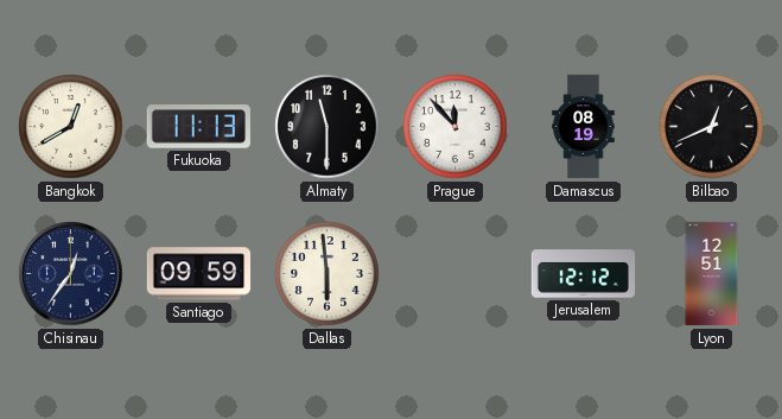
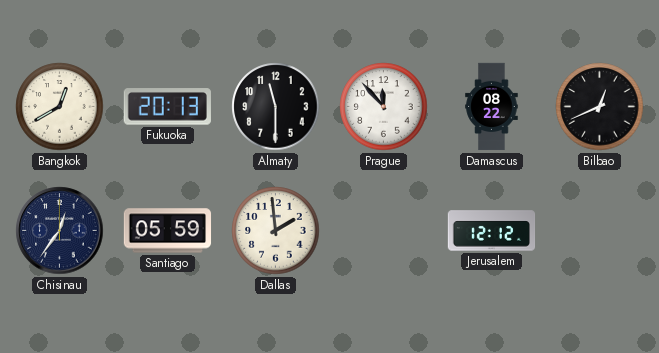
Fukuoka: 11:13 -> 20:13
Damascus: 08:19 -> 08:22
Santiago: 09:59 -> 05:59
Dallas: 5:59 -> 1:59
Lyon: 12:51 -> none
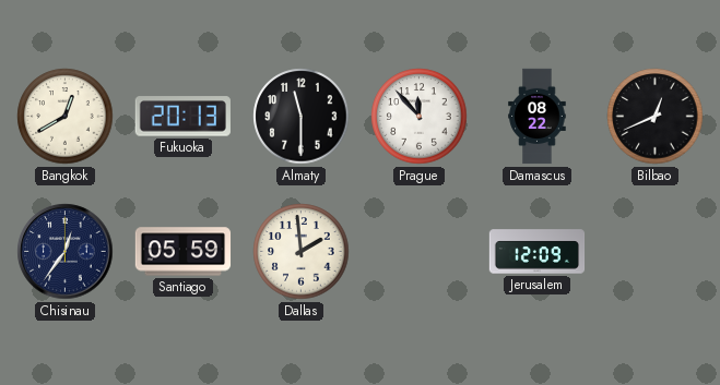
Jerusalem: 12:12 -> 12:09
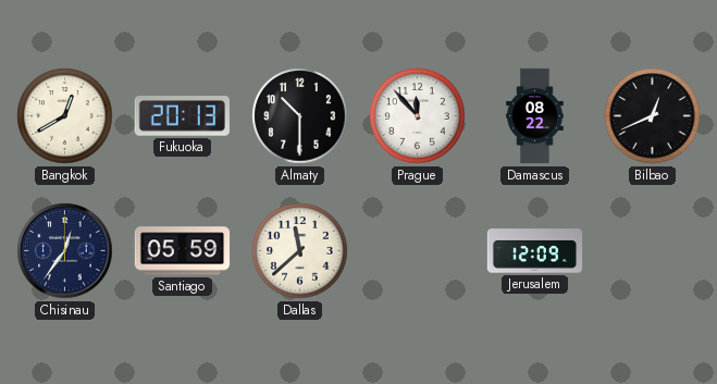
Almaty: 11:30 -> 10:30
Dallas: 1:59 -> 11:38
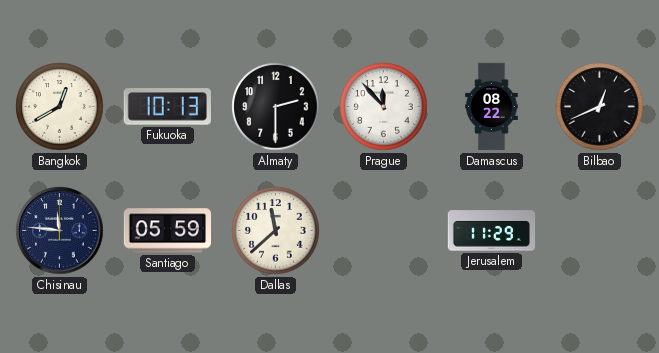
Fukuoka: 20:13 -> 10:13
Almaty: 10:30 -> 2:30
Chisinau: 12:36 -> 11:46
Jerusalem: 12:09 -> 11:29
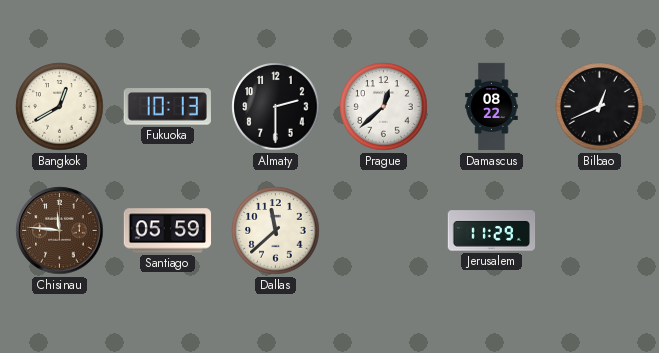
Prague: 11:53 -> 12:38
Chisinau dial: navy -> brown
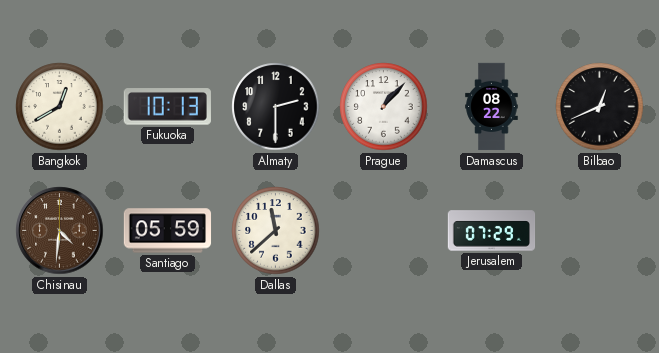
Prague: 12:38 -> 1:07
Chisinau: 11:46 -> 4:31
Jerusalem: 11:29 -> 07:29
